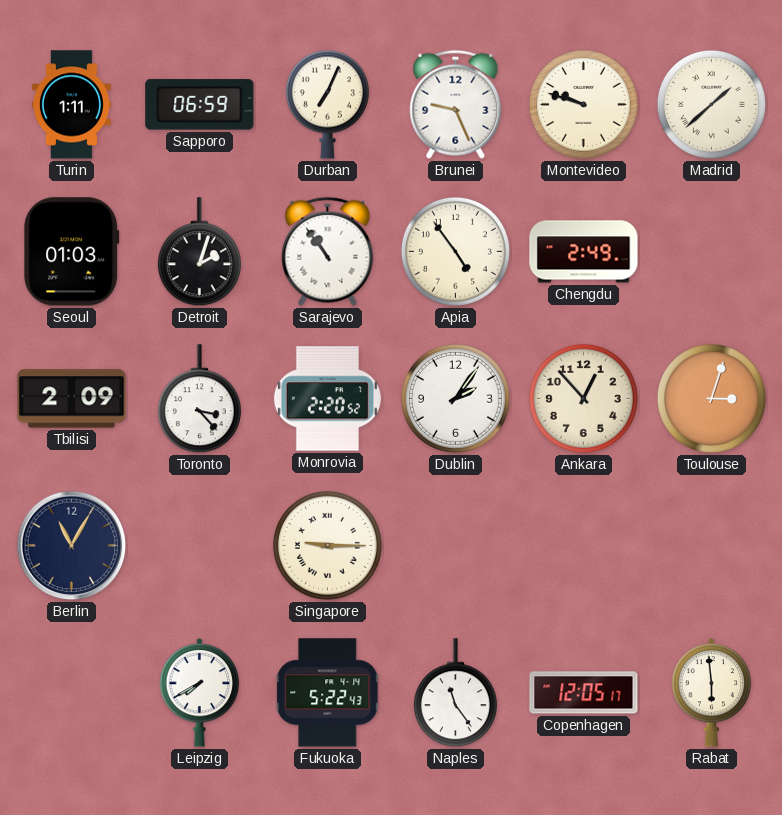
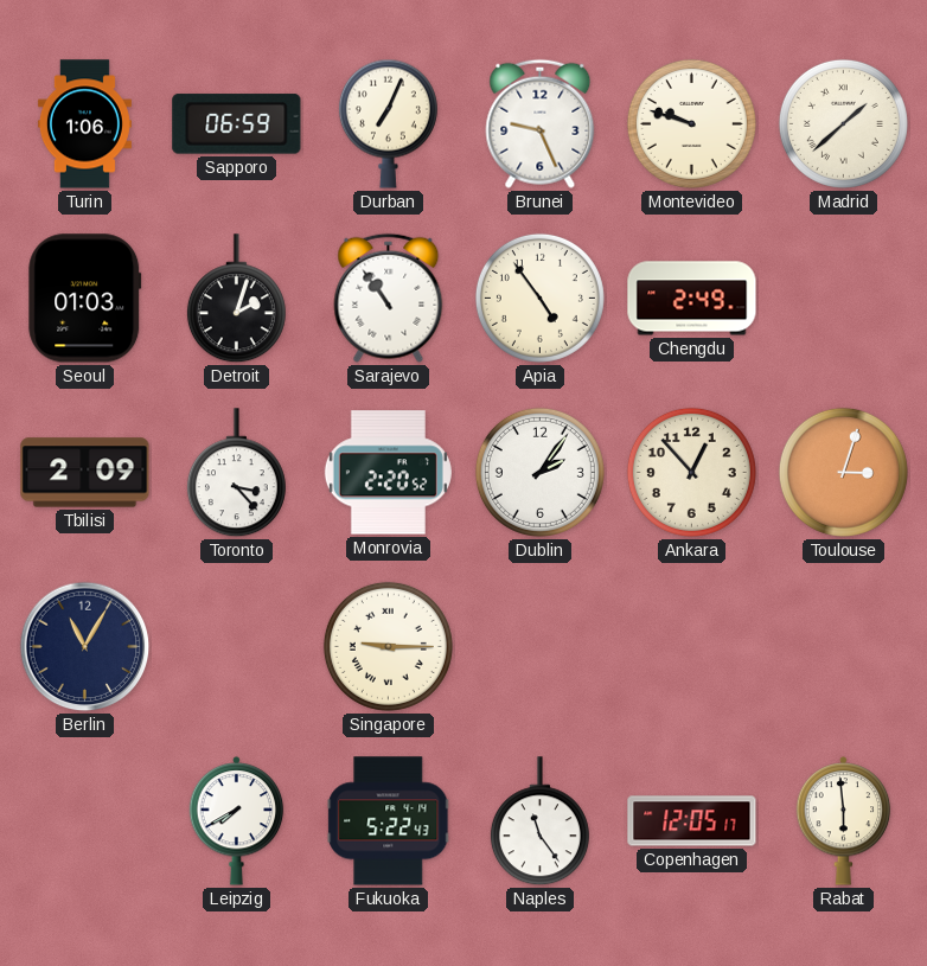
Turin: 1:11 -> 1:06
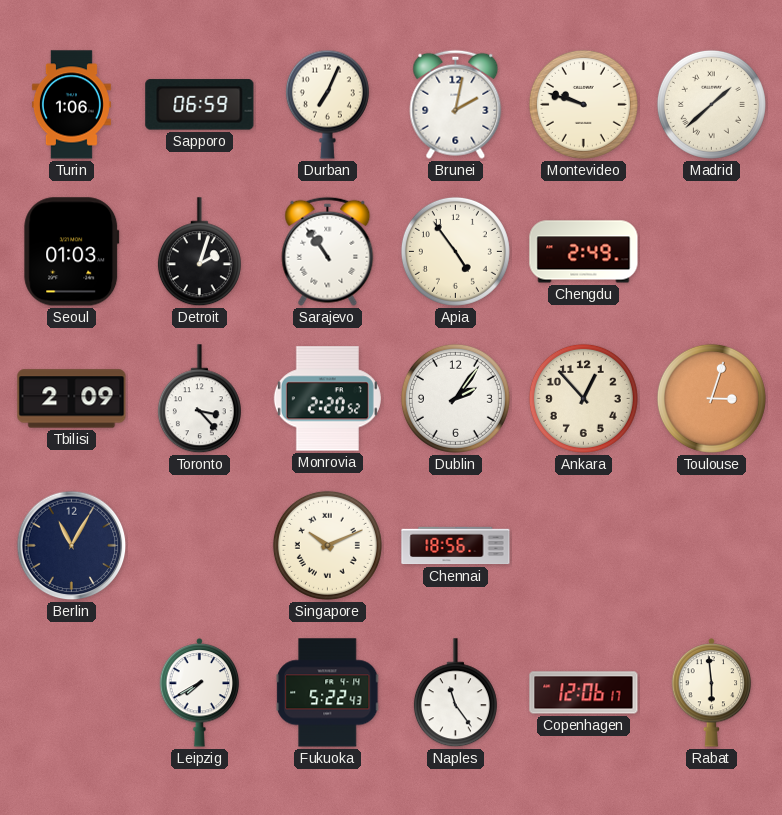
Brunei: 9:26 -> 2:02
Singapore: 9:15 -> 10:11
Chennai: none -> 18:56
Copenhagen: 12:05 -> 12:06
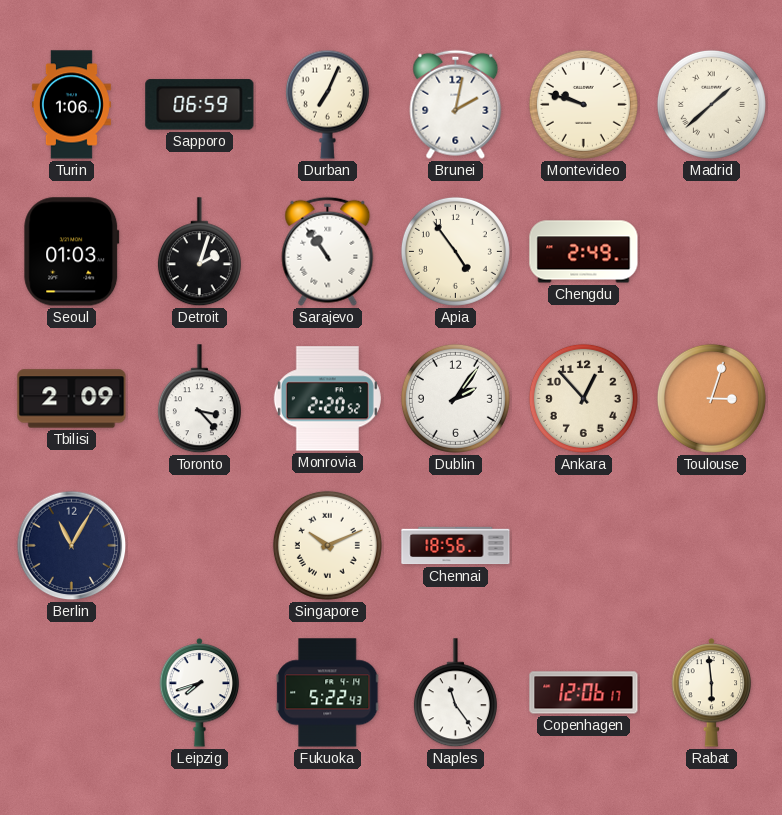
Leipzig: 7:40 -> 7:42
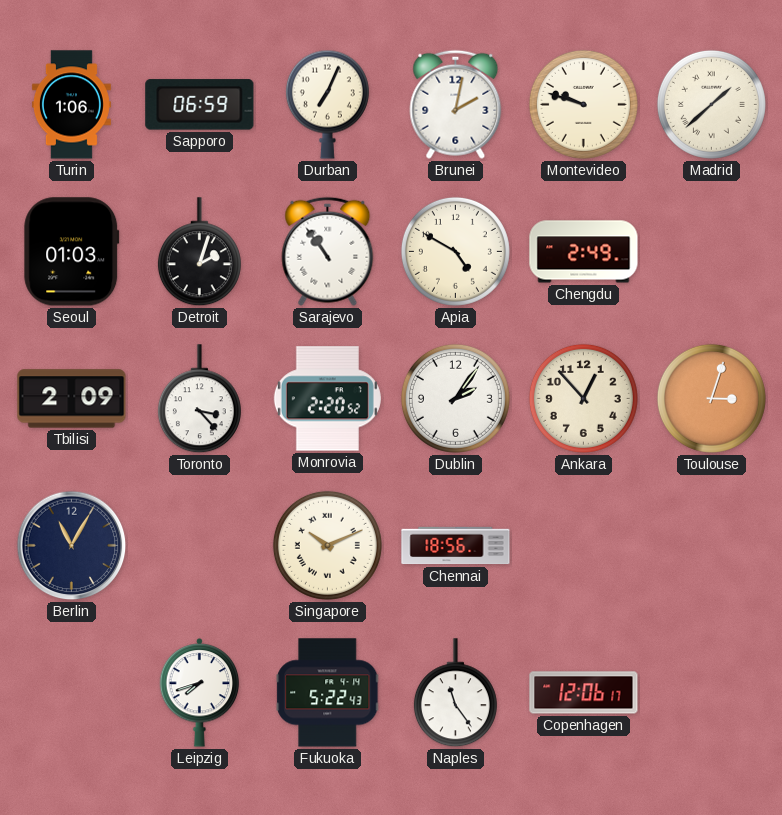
Apia: 4:54 -> 4:50
Rabat: 5:59 -> none
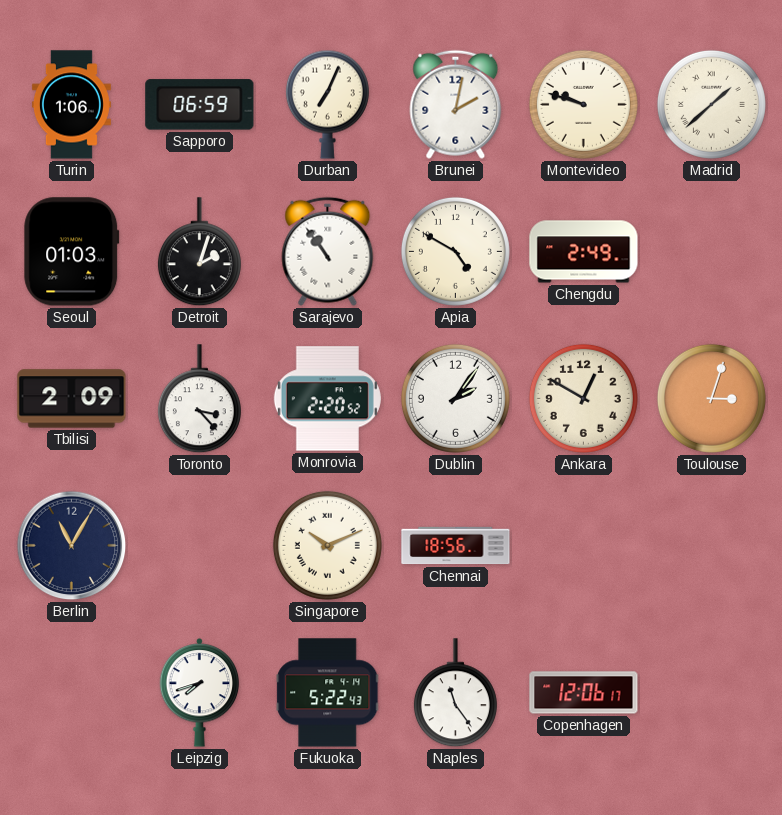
Ankara: 12:53 -> 12:50
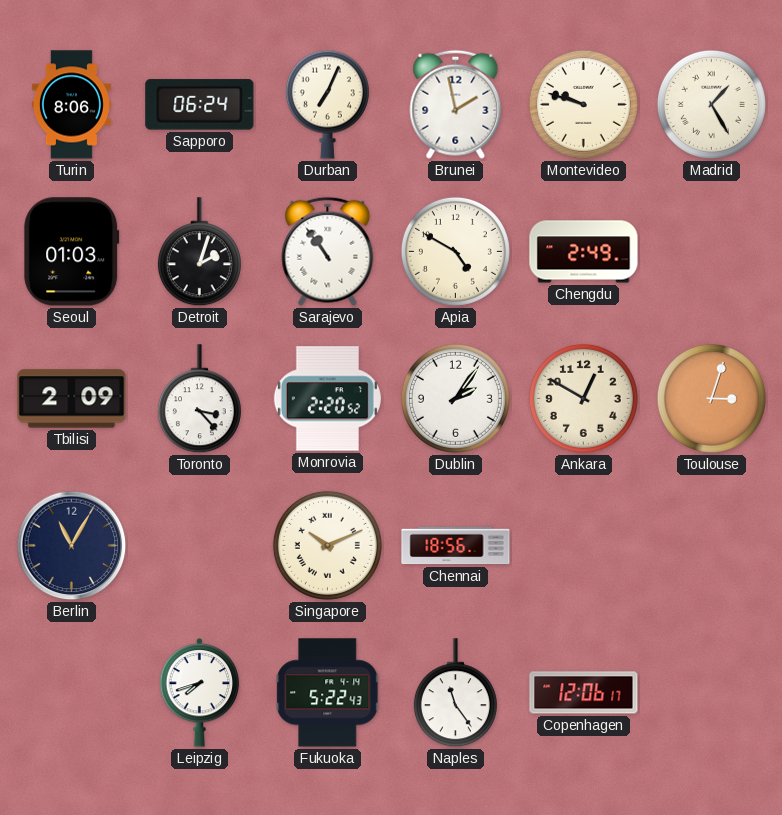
Turin: 1:06 -> 8:06
Sapporo: 06:59 -> 06:24
Brunei: 2:02 -> 1:58
Madrid: 1:38 -> 1:25
